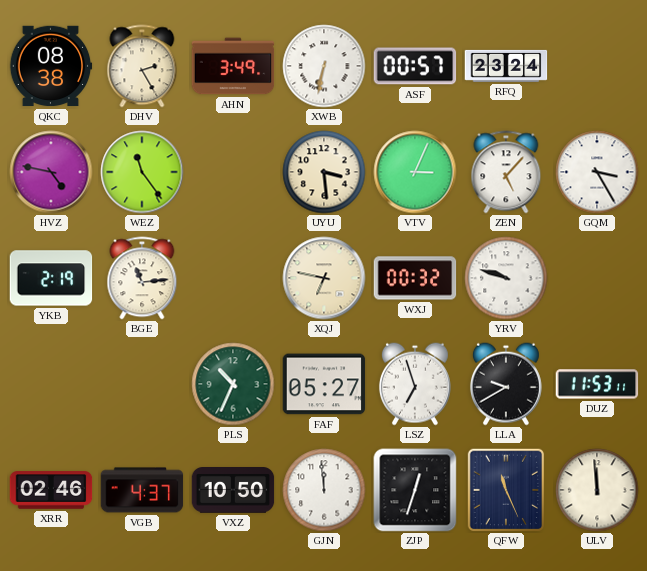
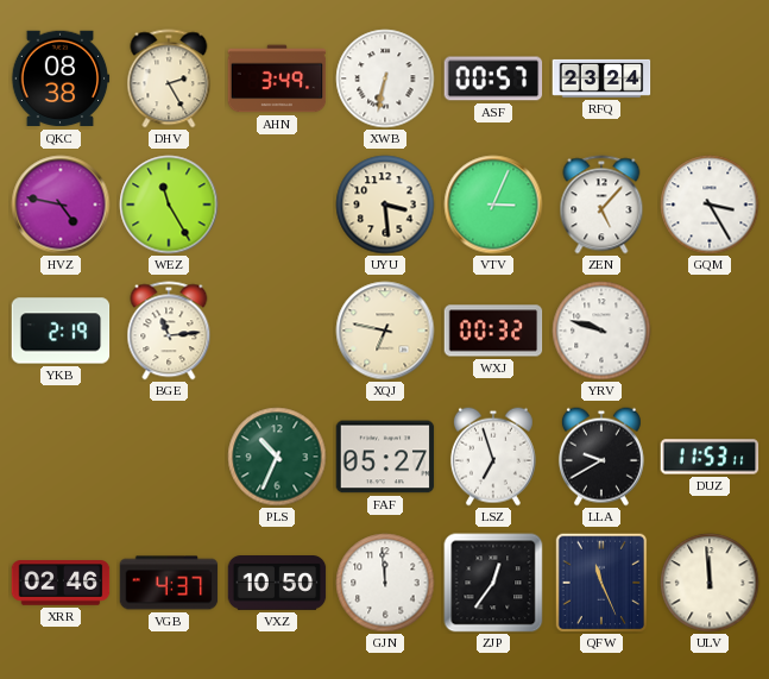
WEZ: 11:24 -> 11:25
ZJP: 12:33 -> 12:36
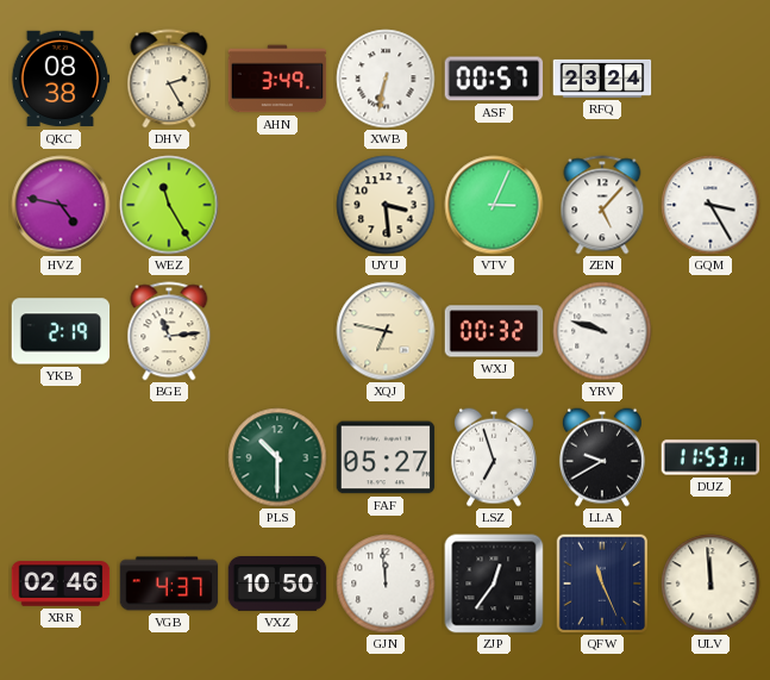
PLS: 10:34 -> 10:30
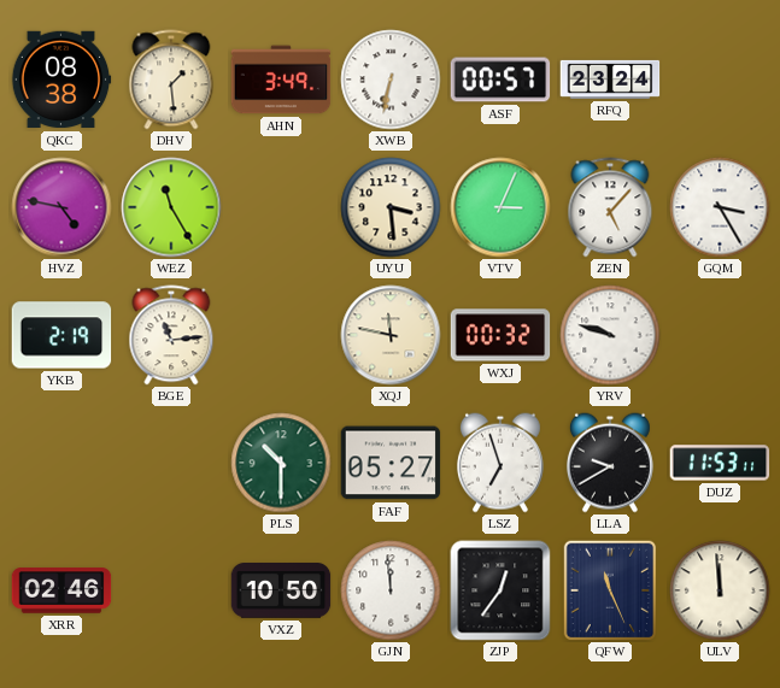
DHV: 2:25 -> 1:29
XQJ: 6:47 -> 11:47
VGB: 4:37 -> none
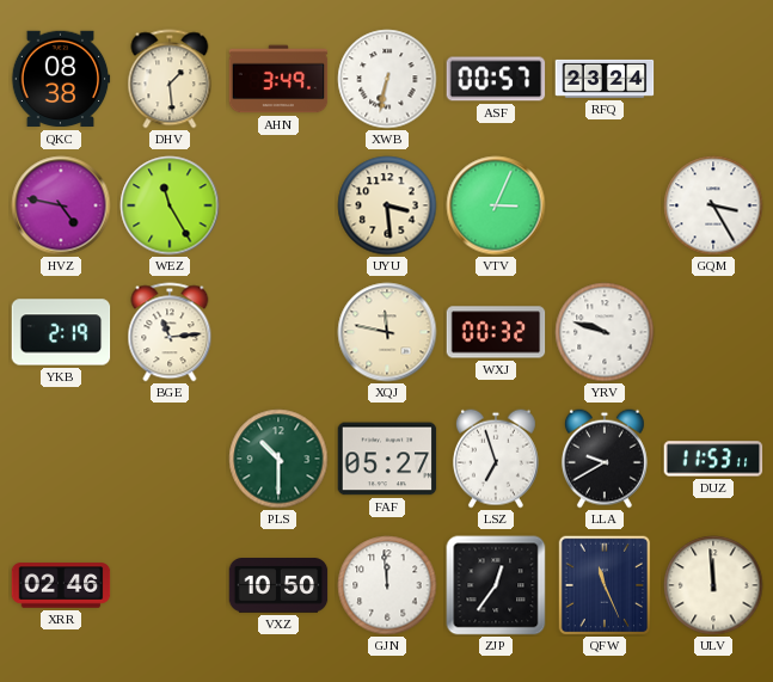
ZEN: 5:07 -> none
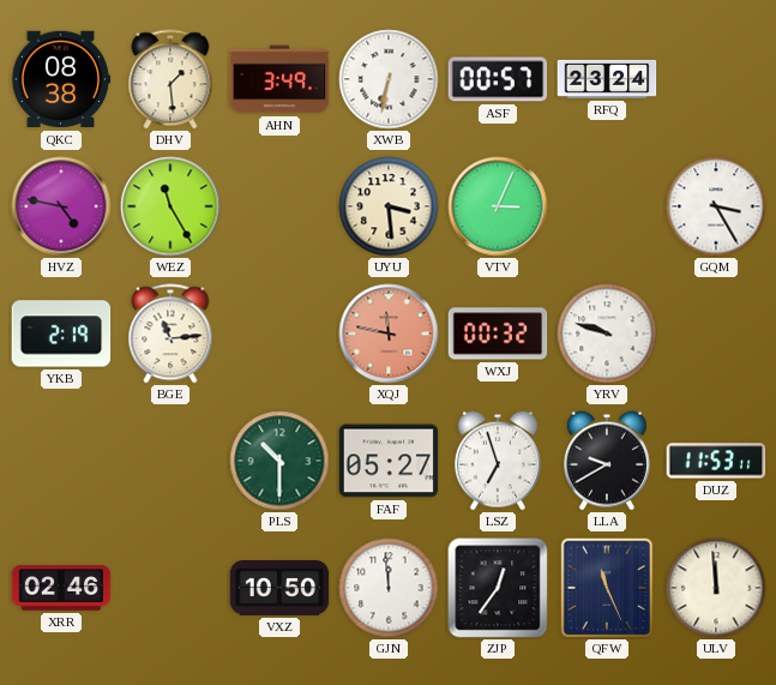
XQJ dial: cream -> salmon
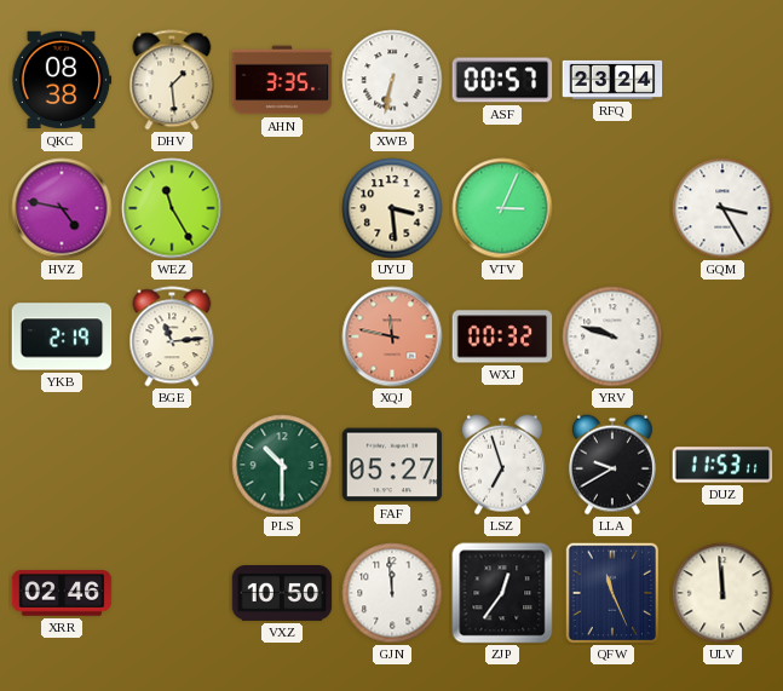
AHN: 3:49 -> 3:35
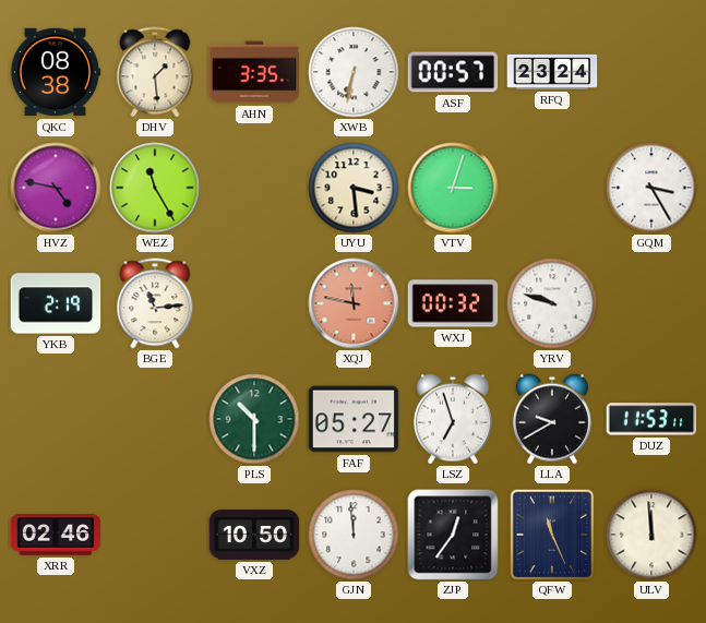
VTV: 3:04 -> 3:03
